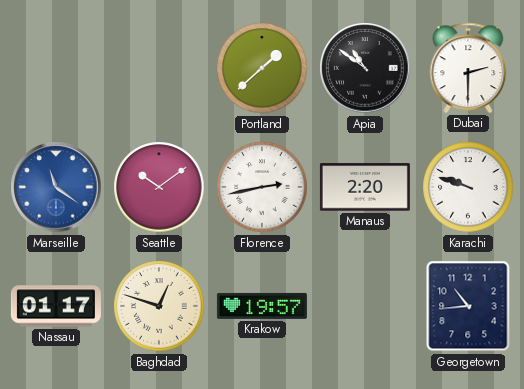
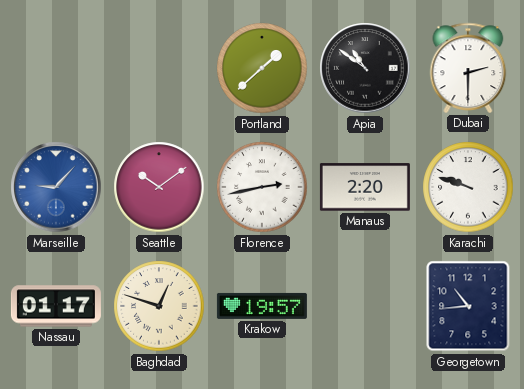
Marseille: 11:21 -> 9:07
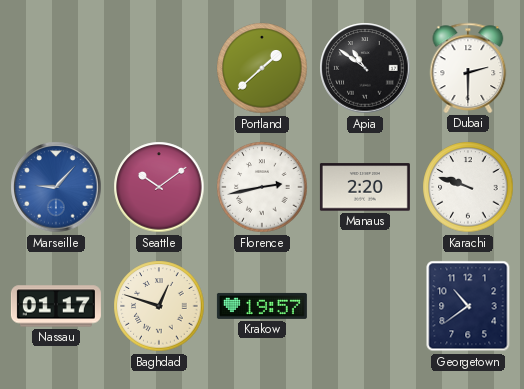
Georgetown: 10:44 -> 10:39
